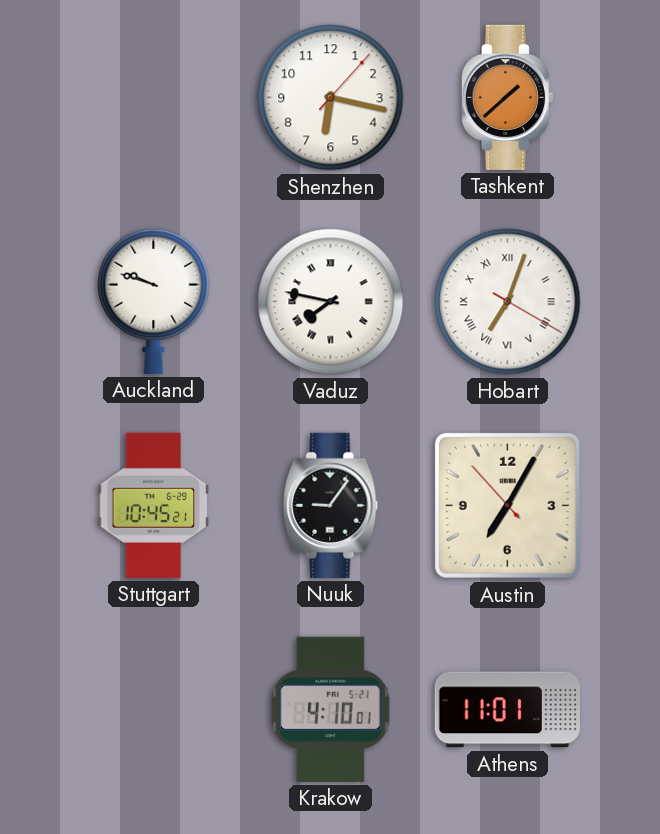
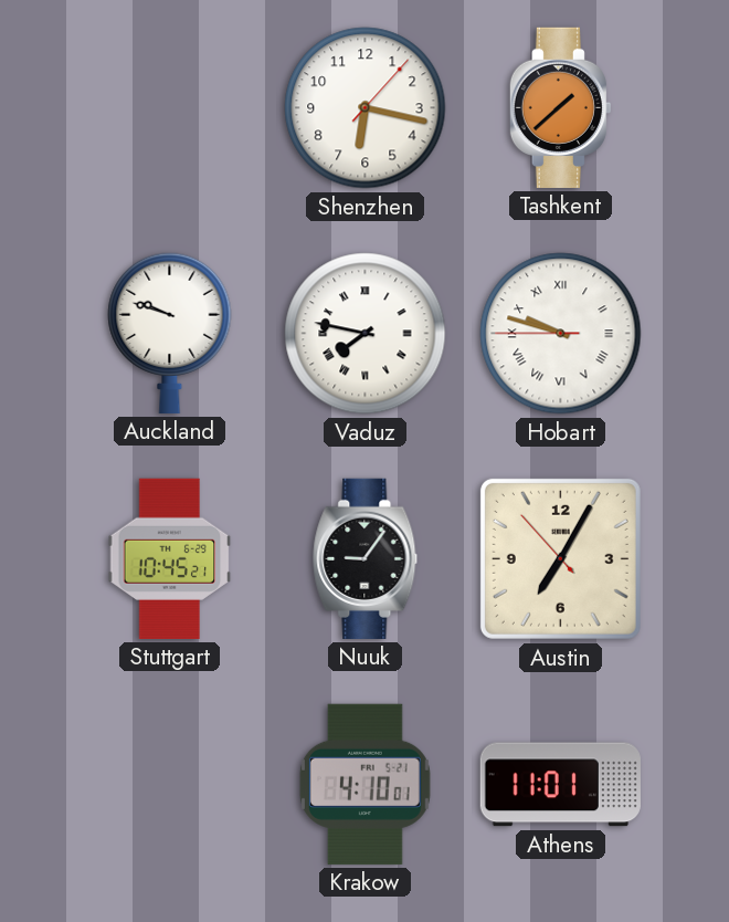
Hobart: 7:03 -> 9:47
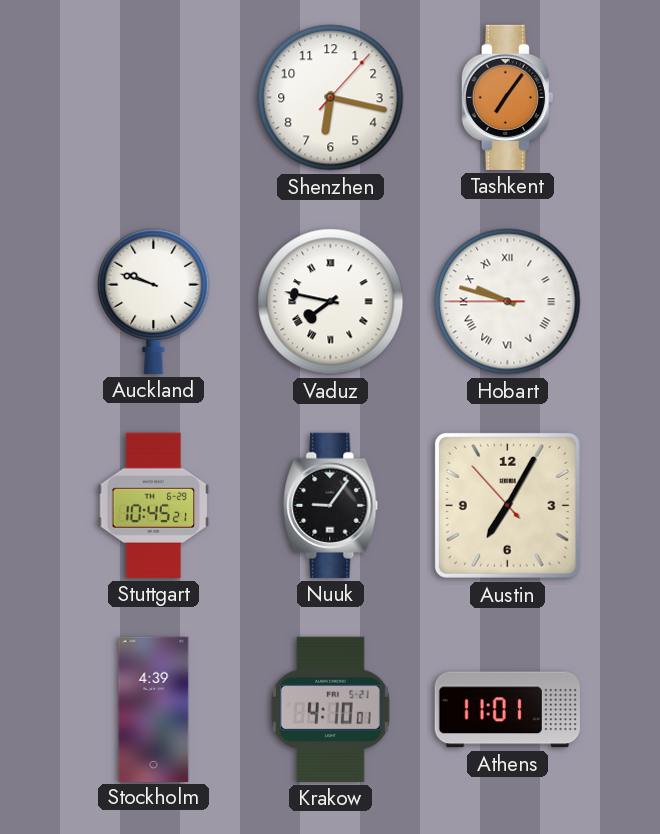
Tashkent: 1:38 -> 7:06
Stockholm: none -> 4:39
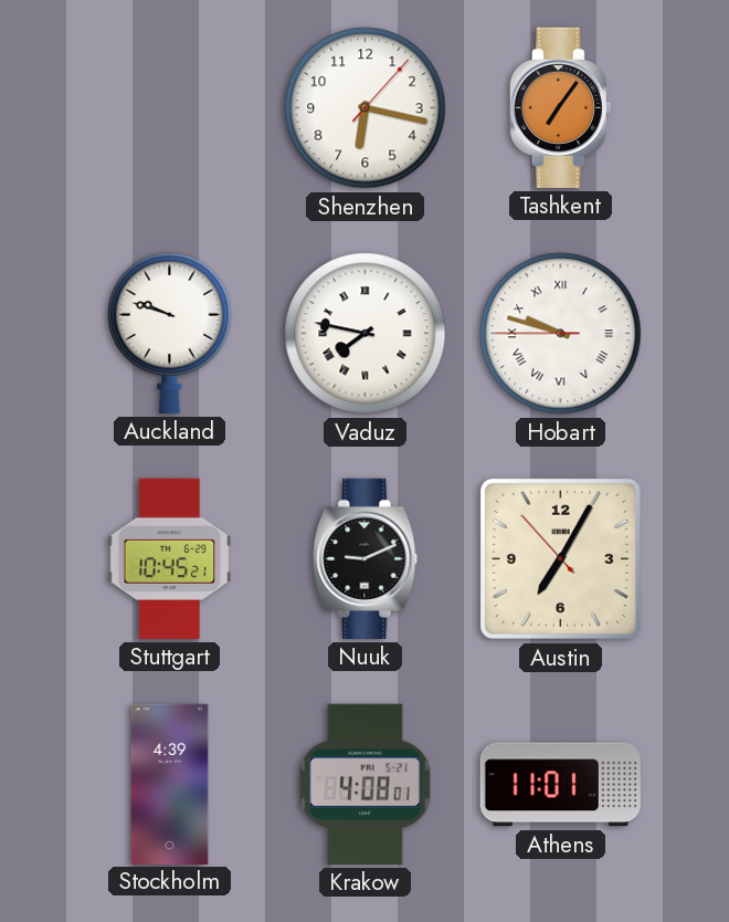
Nuuk: 9:06 -> 9:11
Krakow: 4:10 -> 4:08
